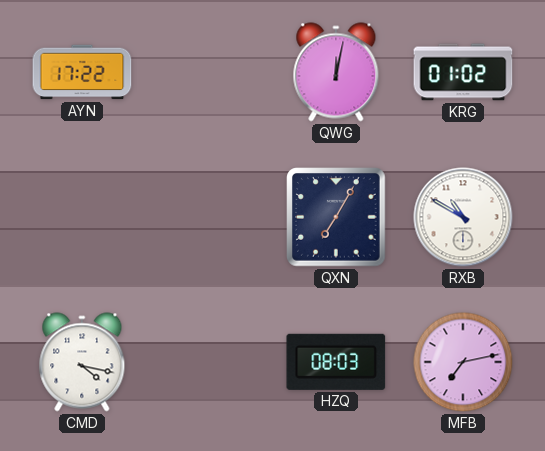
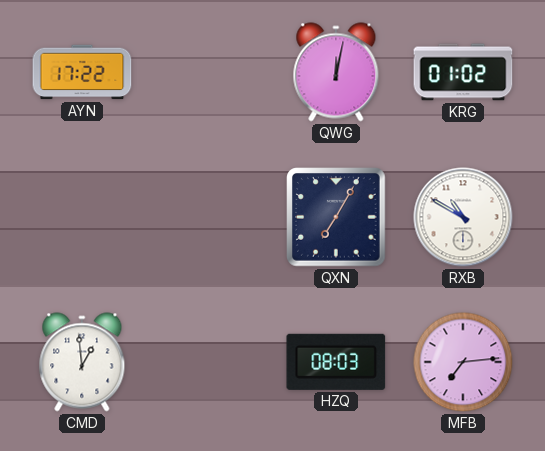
CMD: 4:17 -> 12:59
MFB: 7:13 -> 7:14
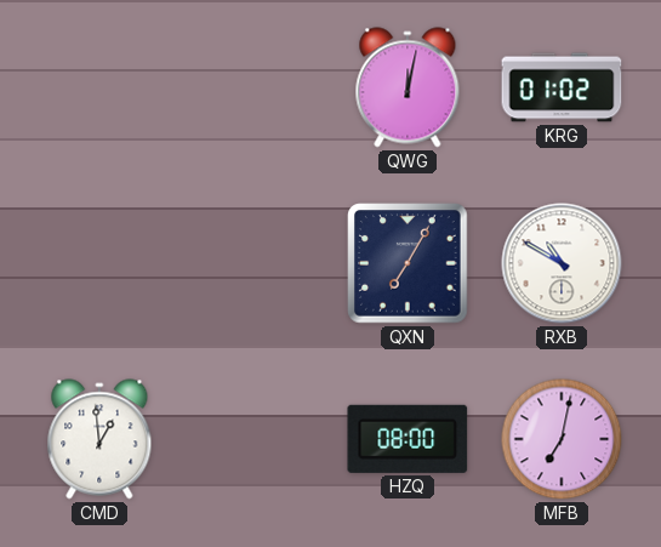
AYN: 17:22 -> none
HZQ: 08:03 -> 08:00
MFB: 7:14 -> 7:02
